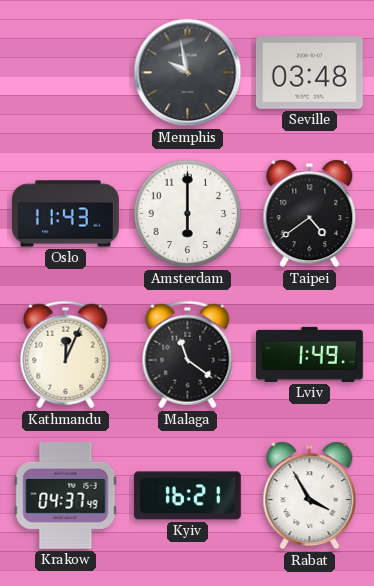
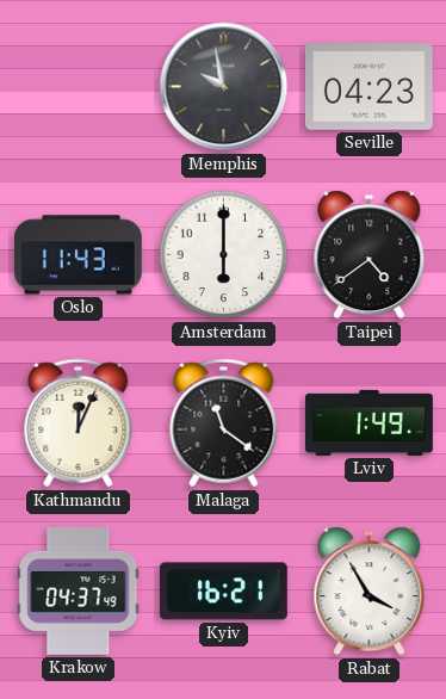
Seville: 03:48 -> 04:23
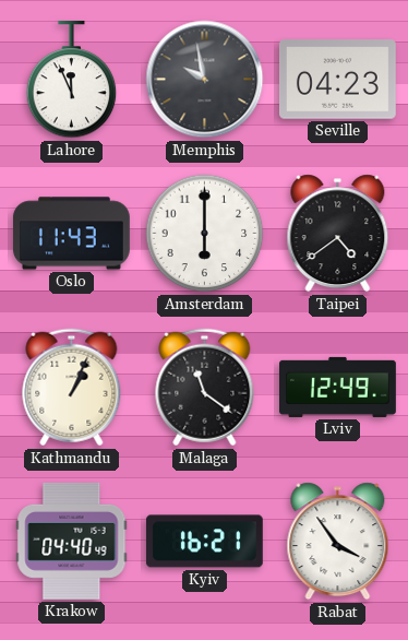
Lahore: none -> 11:56
Kathmandu: 12:04 -> 1:04
Lviv: 1:49 -> 12:49
Krakow: 04:37 -> 04:40
Rabat: 3:55 -> 3:54
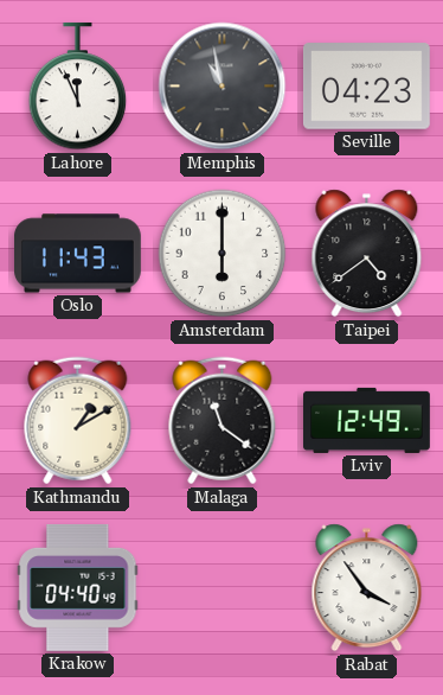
Memphis: 9:58 -> 10:58
Kathmandu: 1:04 -> 1:10
Kyiv: 16:21 -> none
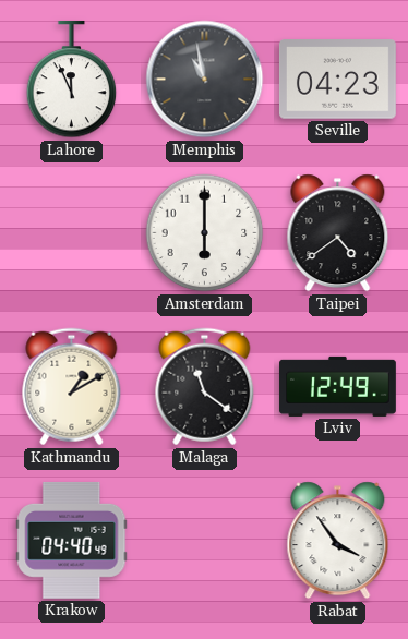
Oslo: 11:43 -> none
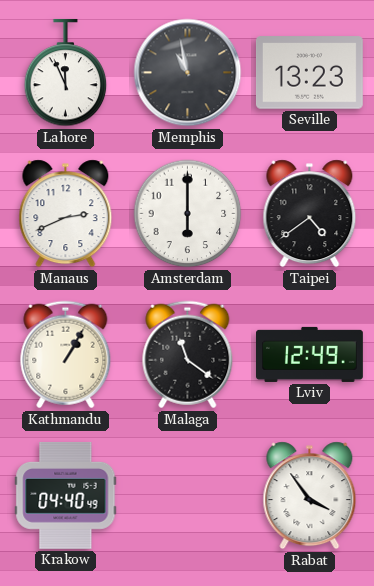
Seville: 04:23 -> 13:23
Manaus: none -> 2:41
Kathmandu: 1:10 -> 1:05
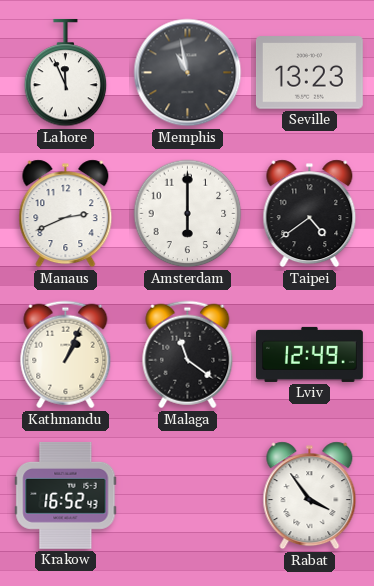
Kathmandu: 1:05 -> 1:04
Krakow: 04:40 -> 16:52
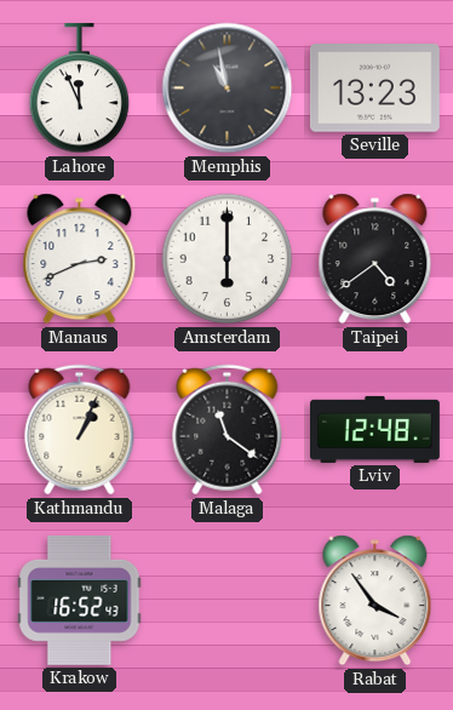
Lviv: 12:49 -> 12:48
